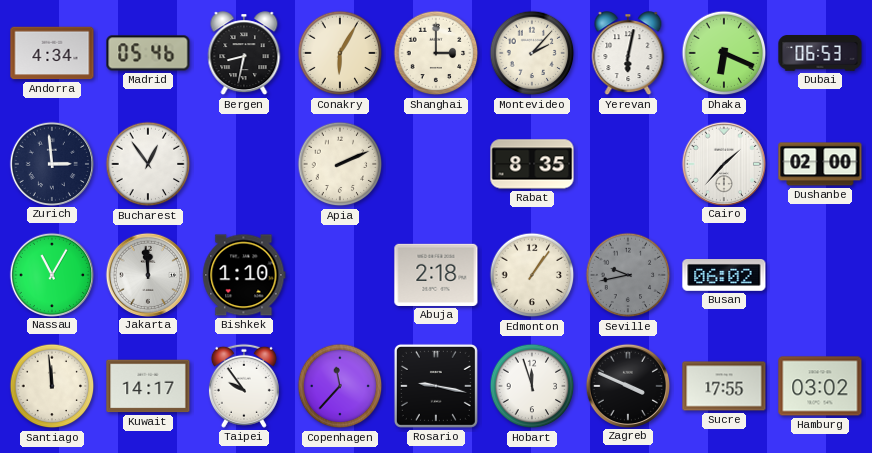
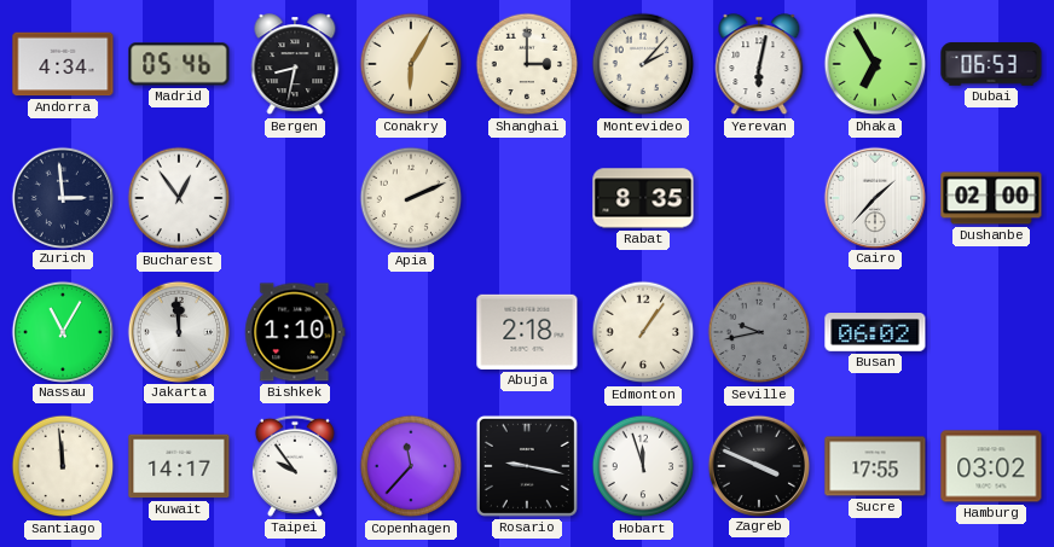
Dhaka: 6:19 -> 6:55
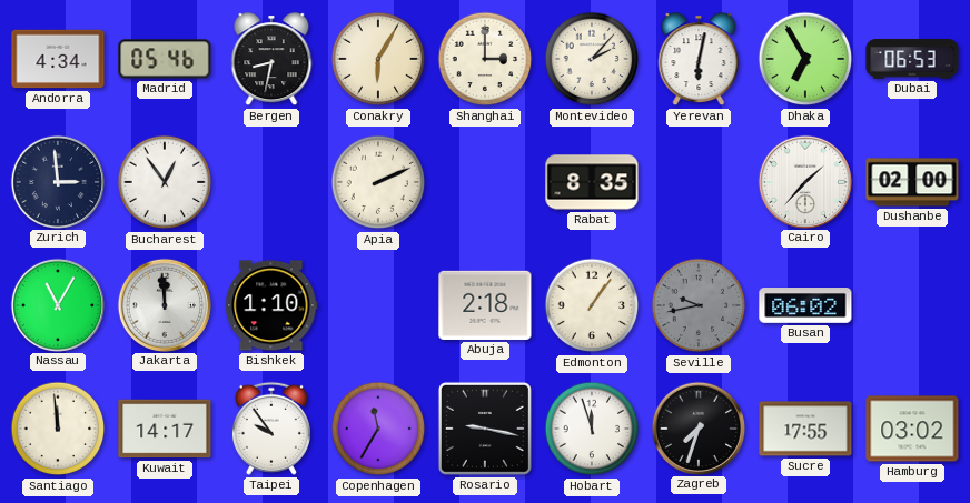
Copenhagen: 11:37 -> 11:35
Zagreb: 3:49 -> 7:33
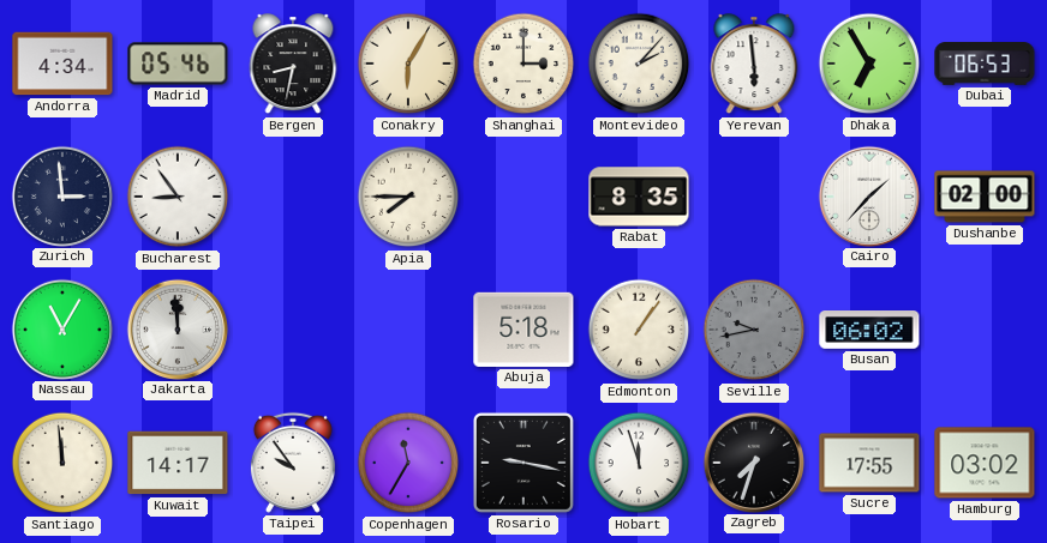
Yerevan: 6:02 -> 5:59
Bucharest: 12:54 -> 8:54
Apia: 2:11 -> 7:45
Bishkek: 1:10 -> none
Abuja: 2:18 -> 5:18
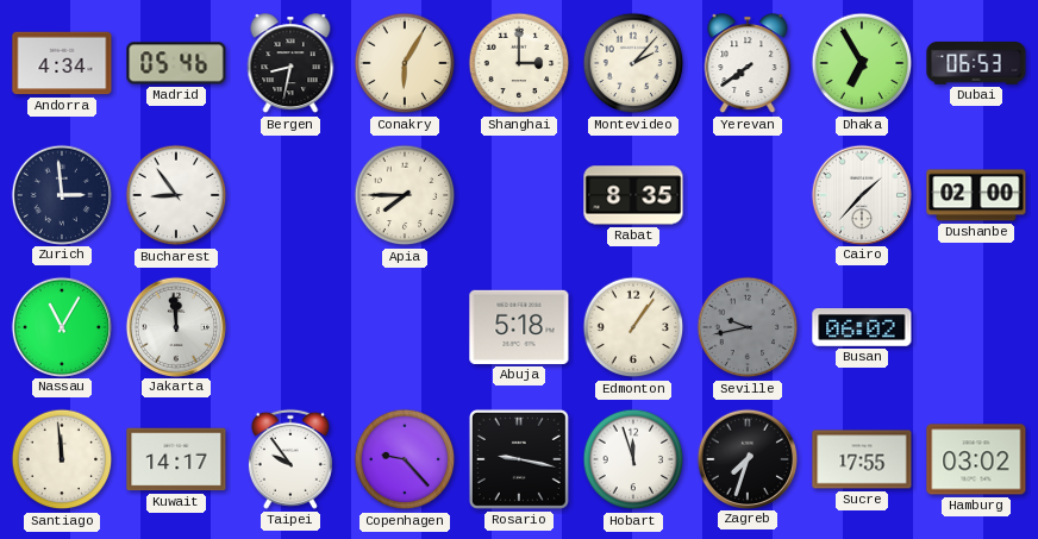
Yerevan: 5:59 -> 7:39
Copenhagen: 11:35 -> 9:23
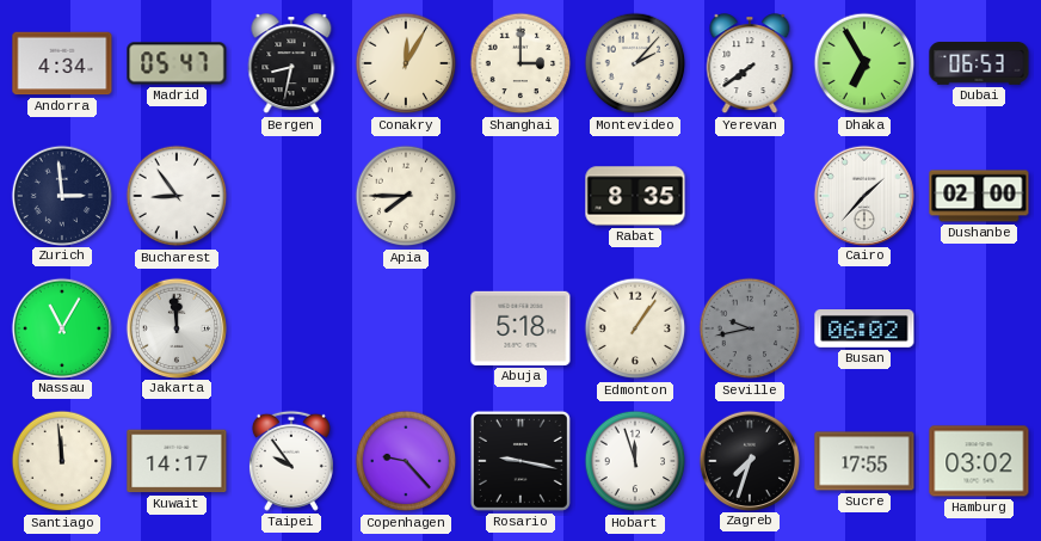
Madrid: 05:46 -> 05:47
Conakry: 6:05 -> 12:05
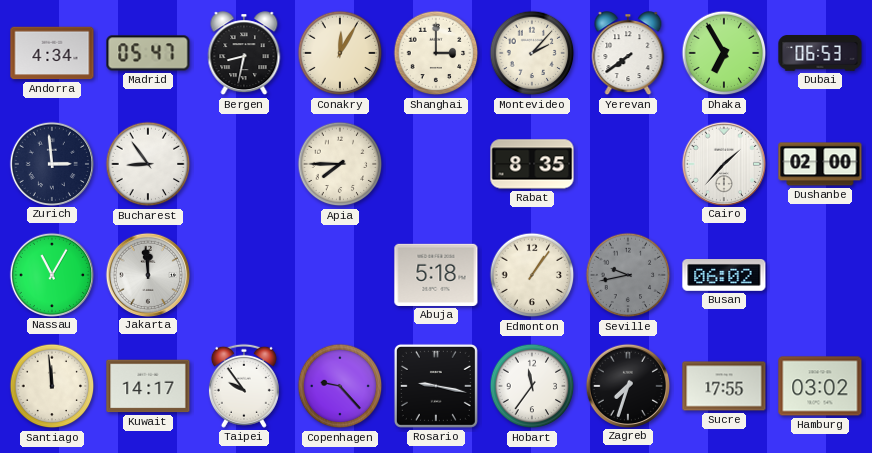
Hobart: 11:57 -> 11:36
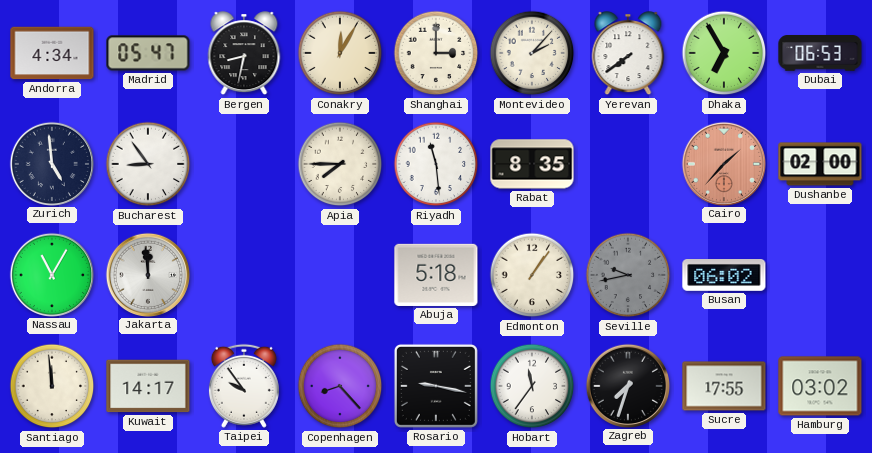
Zurich: 2:59 -> 4:59
Riyadh: none -> 11:29
Cairo dial: white -> salmon
Copenhagen: 9:23 -> 8:23
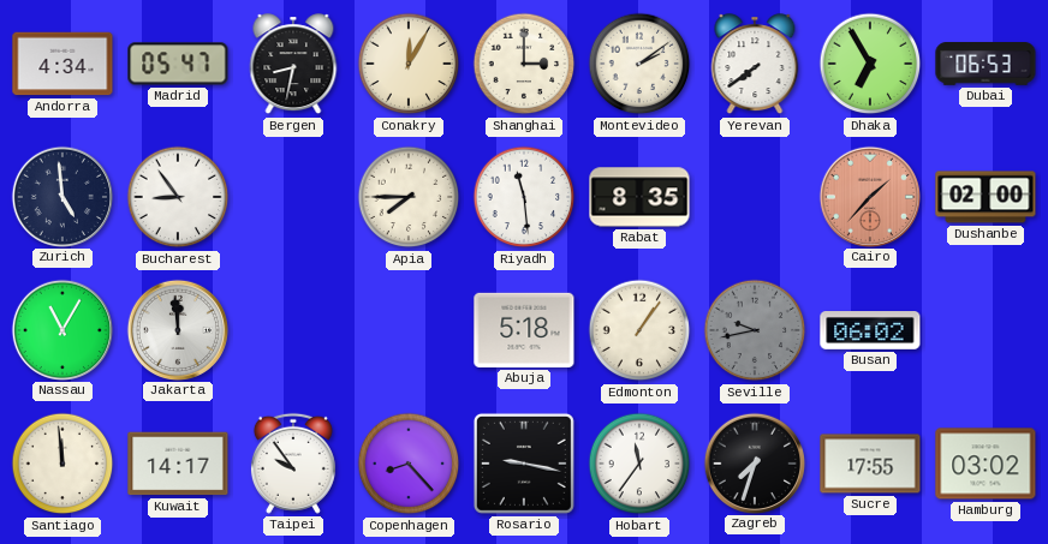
Montevideo: 2:07 -> 2:09
